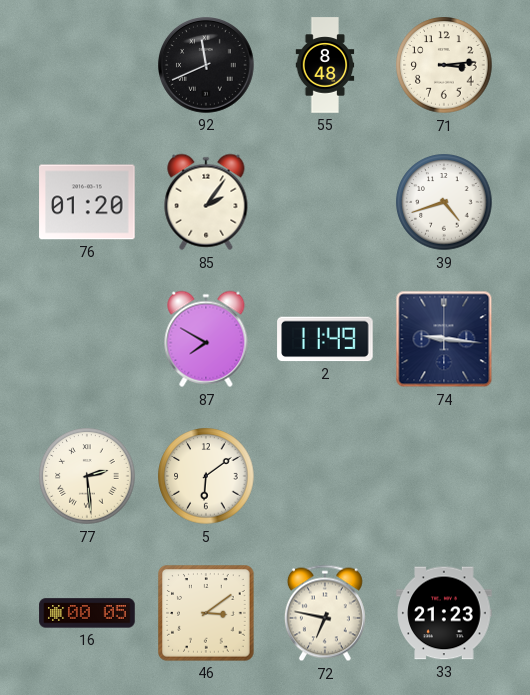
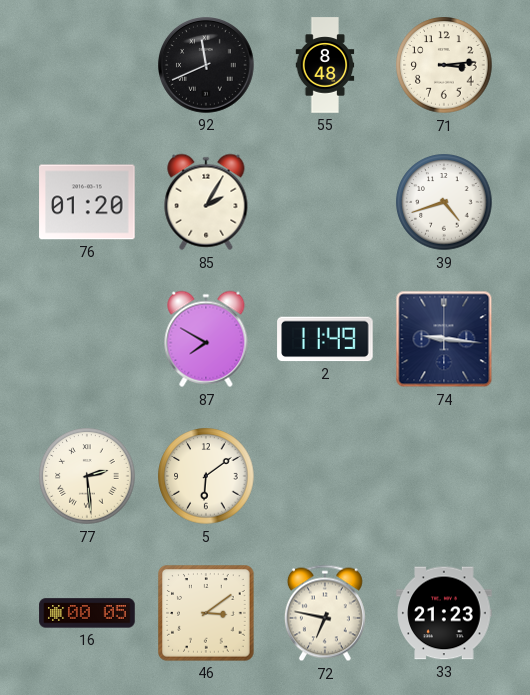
85: 2:06 -> 2:05
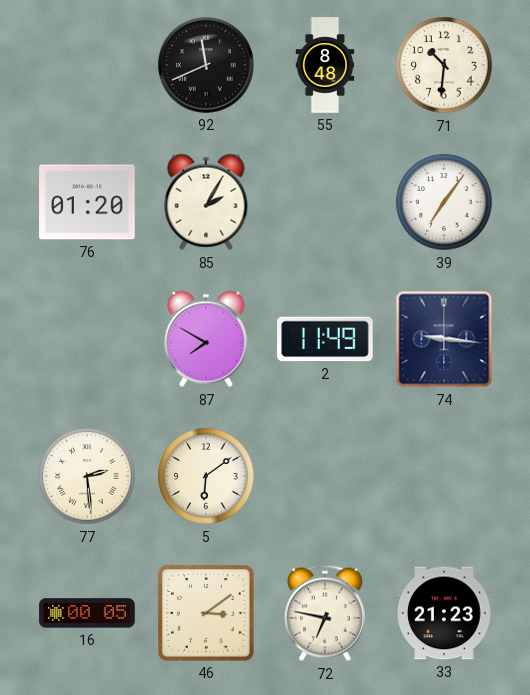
71: 3:14 -> 10:31
39: 4:42 -> 7:06
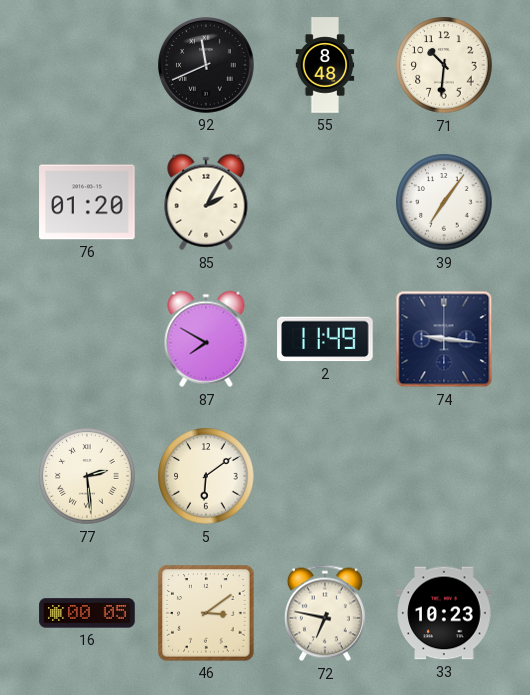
33: 21:23 -> 10:23
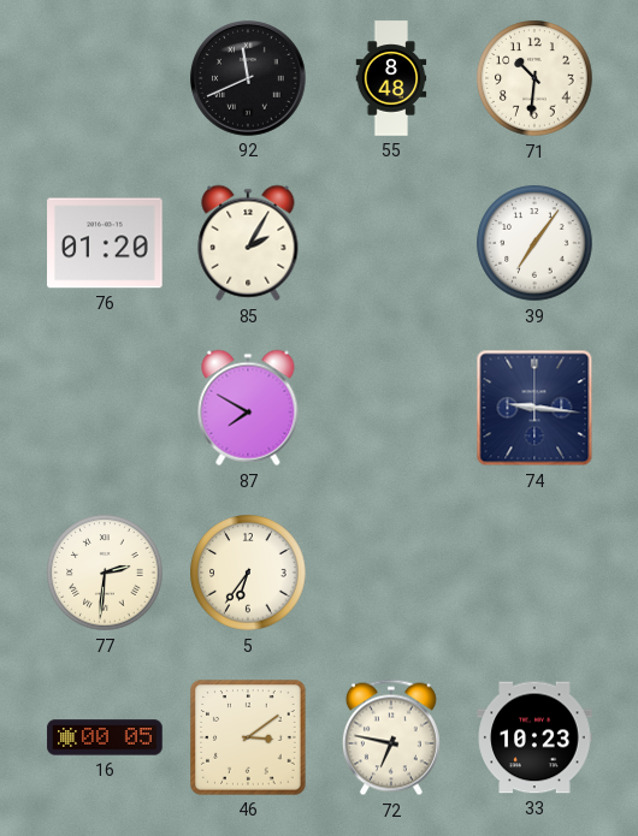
2: 11:49 -> none
77: 2:29 -> 2:31
5: 6:09 -> 6:36
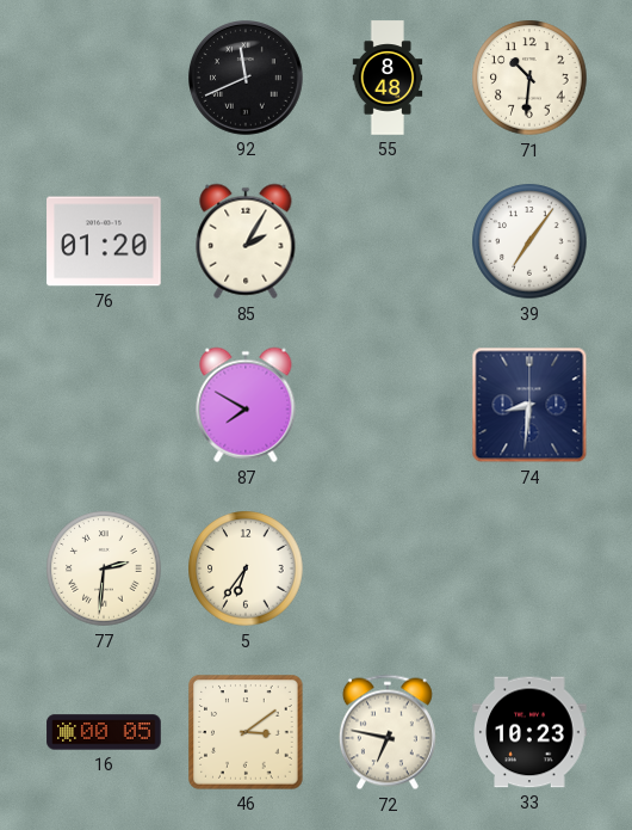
74: 9:16 -> 8:31
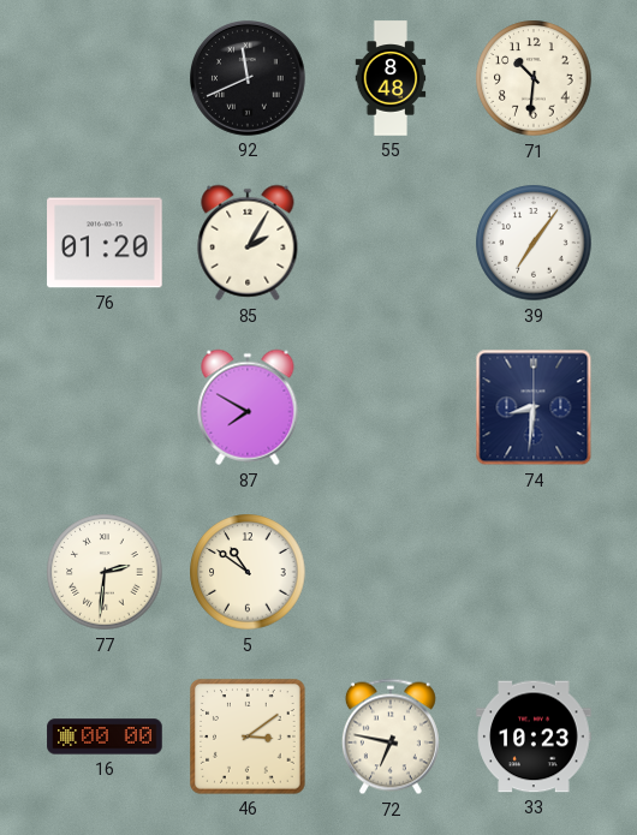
5: 6:36 -> 10:51
16: 00:05 -> 00:00
